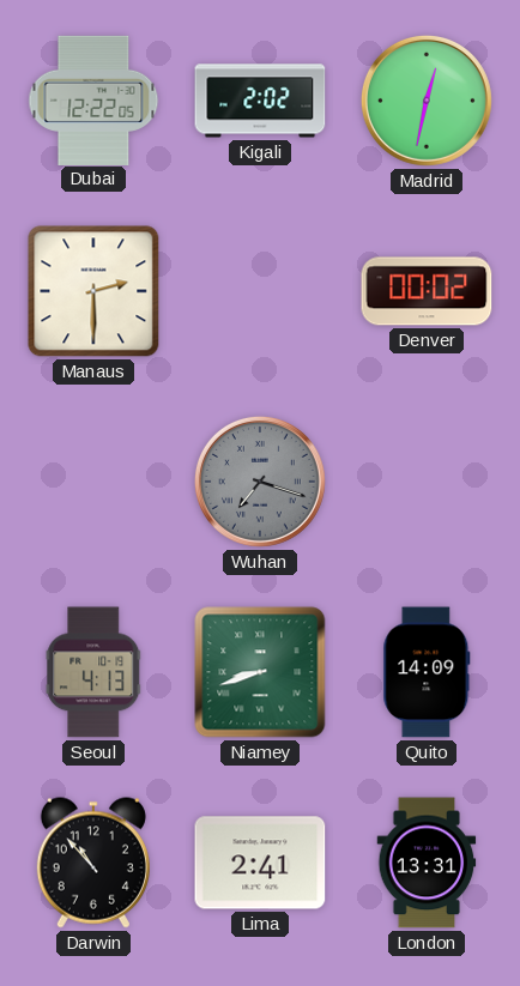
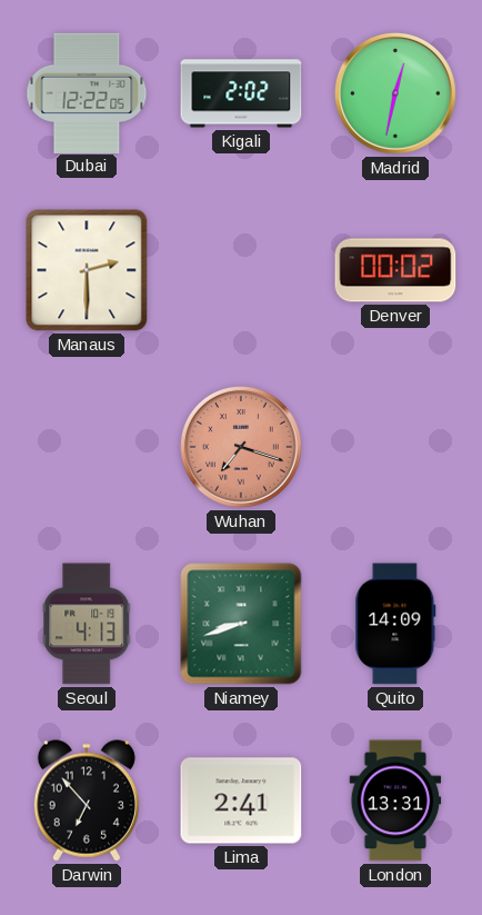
Wuhan dial: grey -> salmon
Darwin: 10:53 -> 6:53
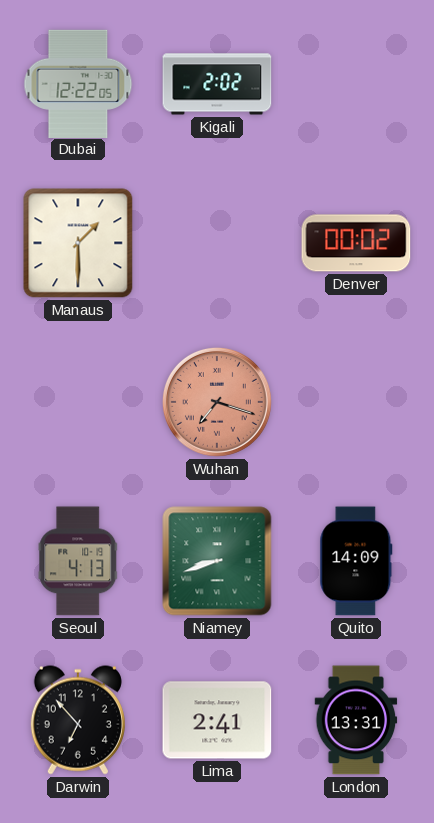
Madrid: 12:32 -> none
Manaus: 2:30 -> 1:30
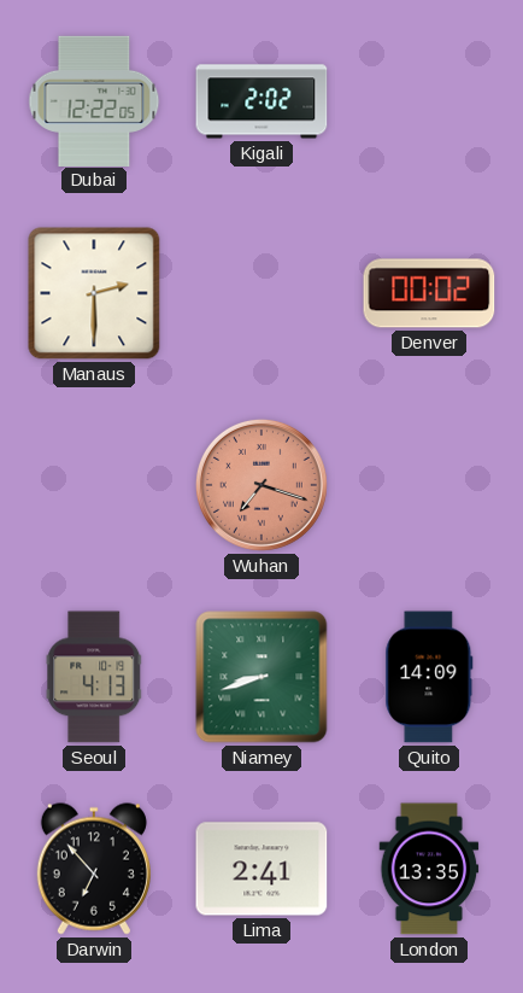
Manaus: 1:30 -> 2:30
London: 13:31 -> 13:35
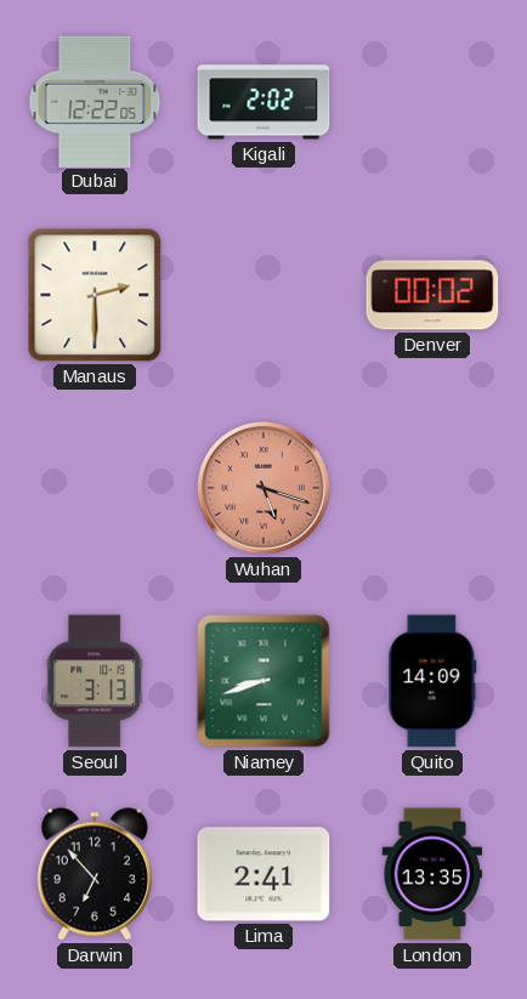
Wuhan: 7:18 -> 5:18
Seoul: 4:13 -> 3:13
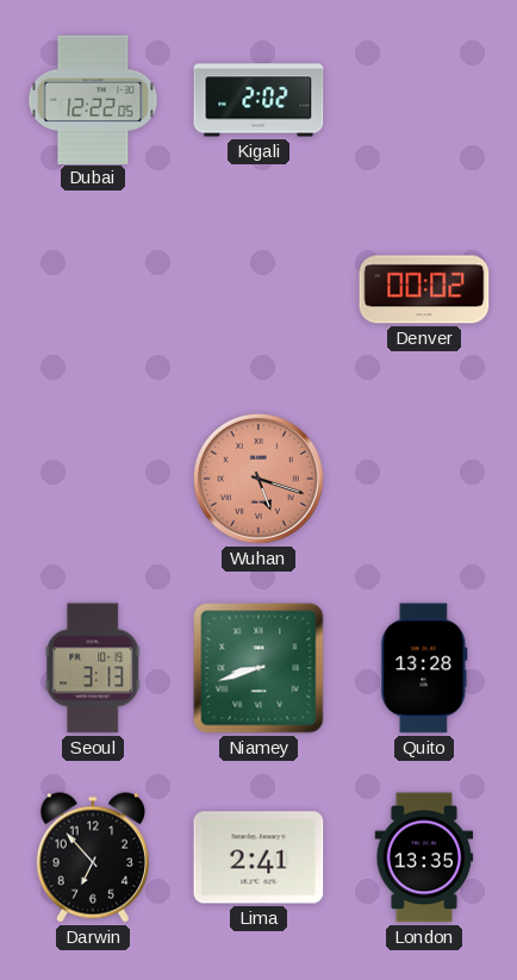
Manaus: 2:30 -> none
Quito: 14:09 -> 13:28
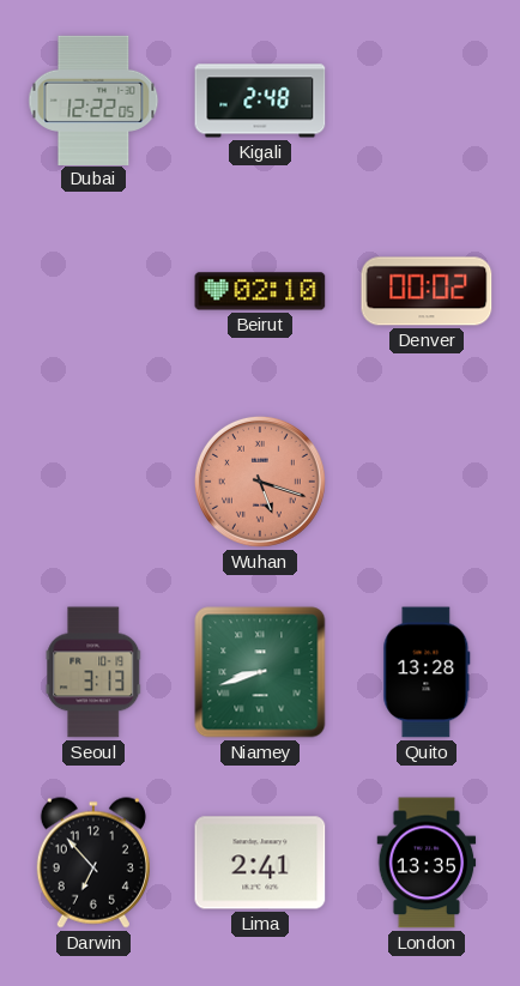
Kigali: 2:02 -> 2:48
Beirut: none -> 02:10
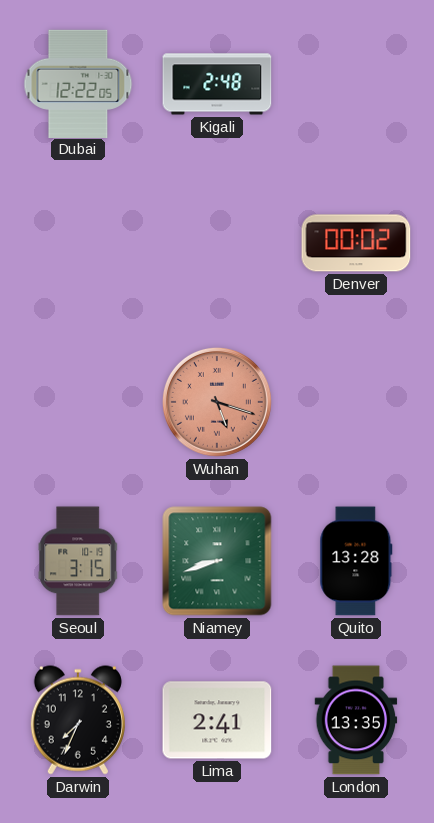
Beirut: 02:10 -> none
Seoul: 3:13 -> 3:15
Darwin: 6:53 -> 7:34
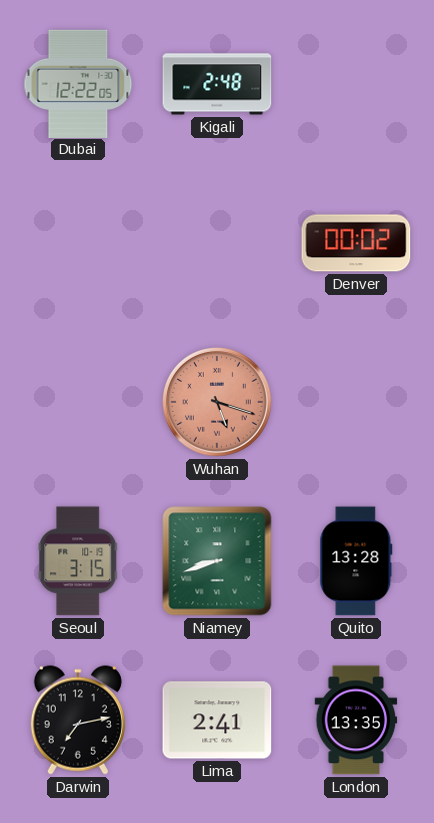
Darwin: 7:34 -> 7:13
